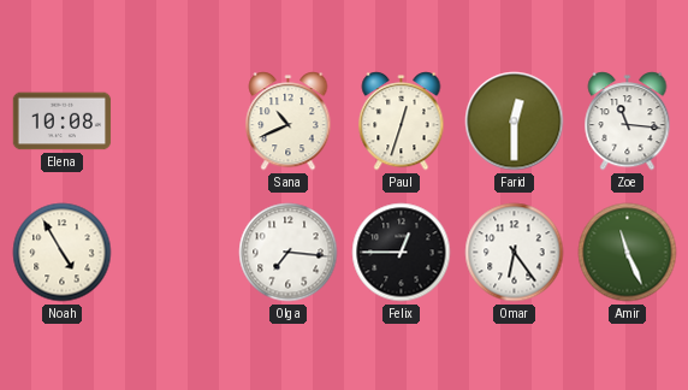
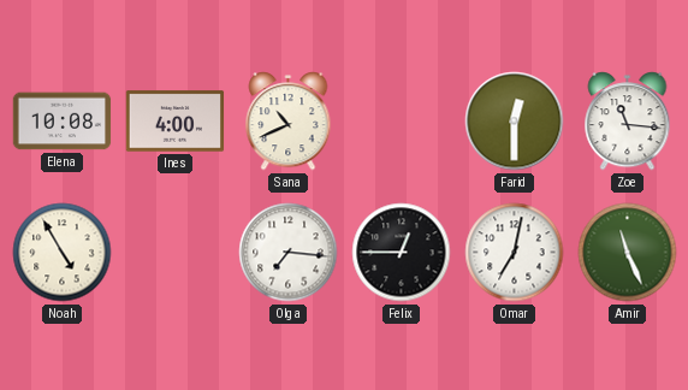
Ines: none -> 4:00
Paul: 12:33 -> none
Omar: 6:24 -> 7:02
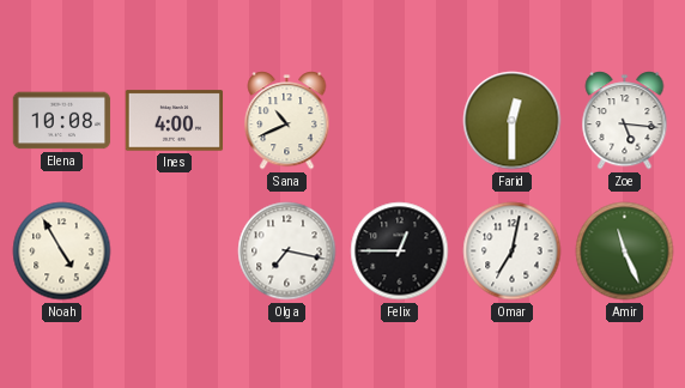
Zoe: 11:16 -> 5:16
Olga: 7:16 -> 7:17
